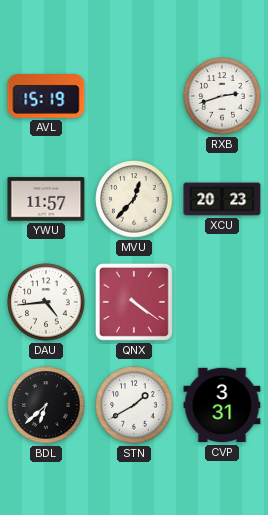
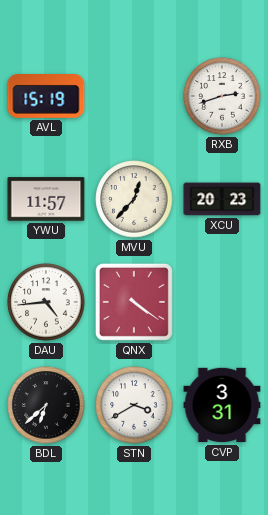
STN: 1:40 -> 3:40
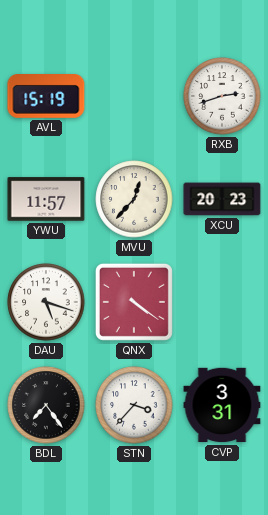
DAU: 4:44 -> 5:18
BDL: 6:38 -> 7:24
STN: 3:40 -> 3:37
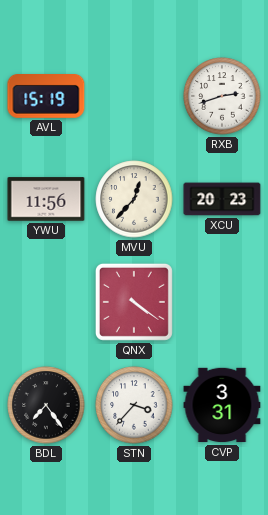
YWU: 11:57 -> 11:56
DAU: 5:18 -> none
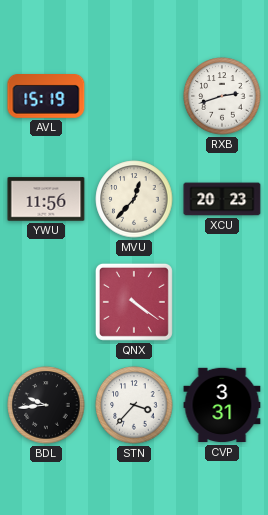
BDL: 7:24 -> 9:44
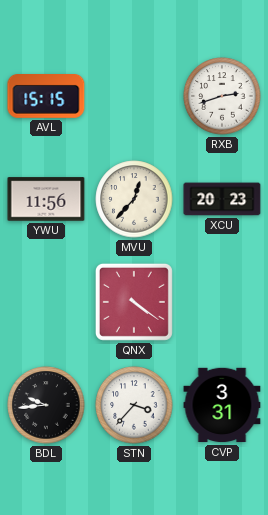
AVL: 15:19 -> 15:15
